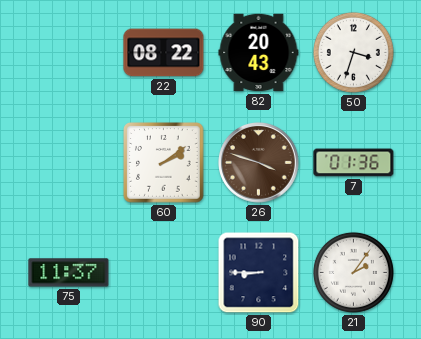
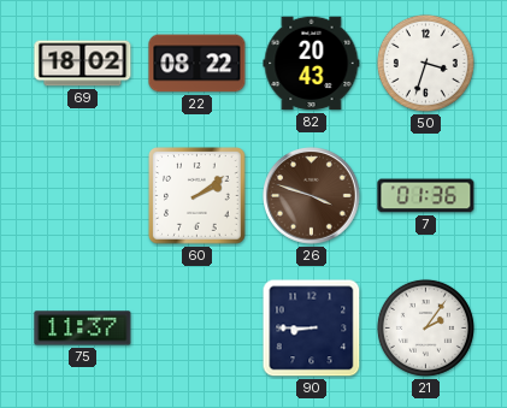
69: none -> 18:02
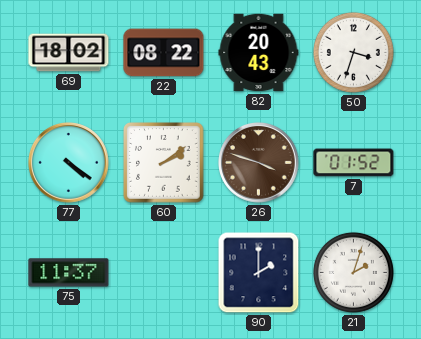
77: none -> 4:21
7: 01:36 -> 01:52
90: 8:45 -> 2:00
21: 2:06 -> 2:03
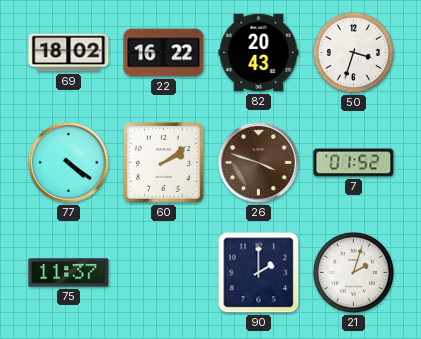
22: 08:22 -> 16:22
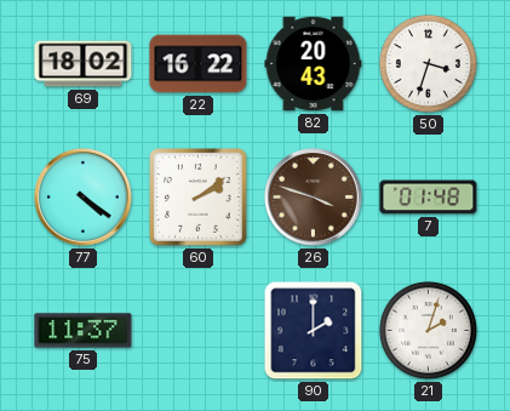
7: 01:52 -> 01:48
